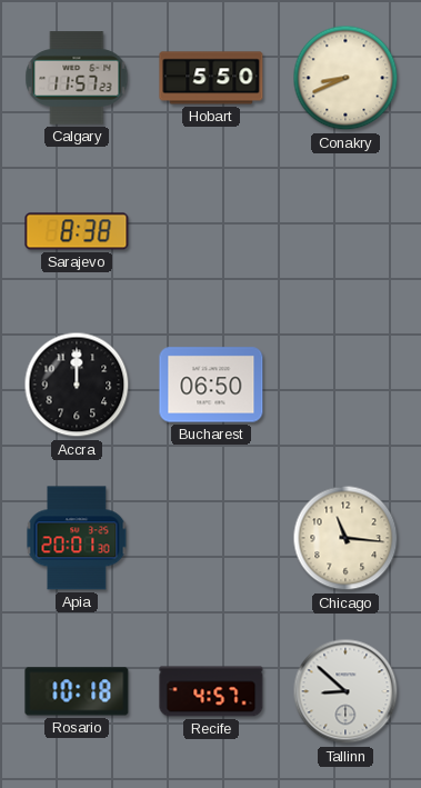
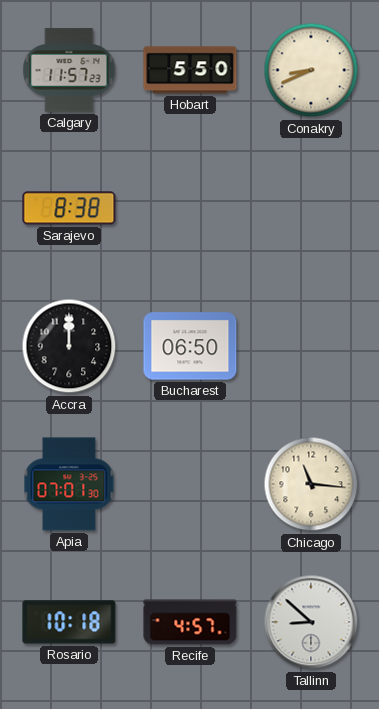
Apia: 20:01 -> 07:01
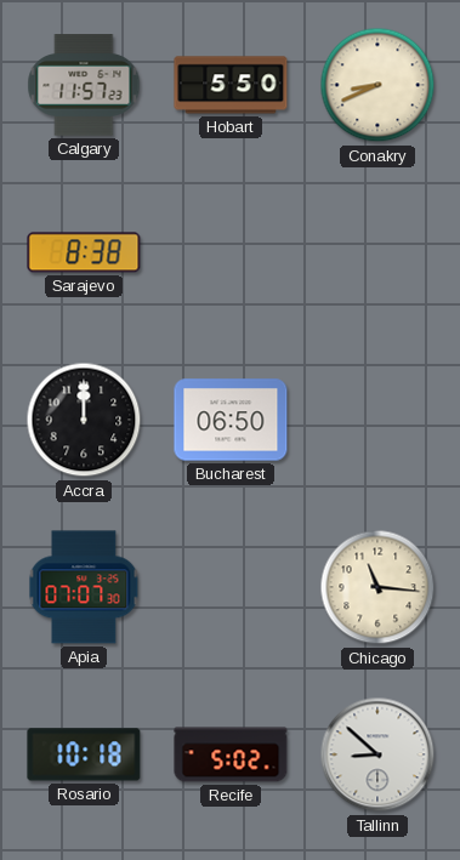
Apia: 07:01 -> 07:07
Recife: 4:57 -> 5:02
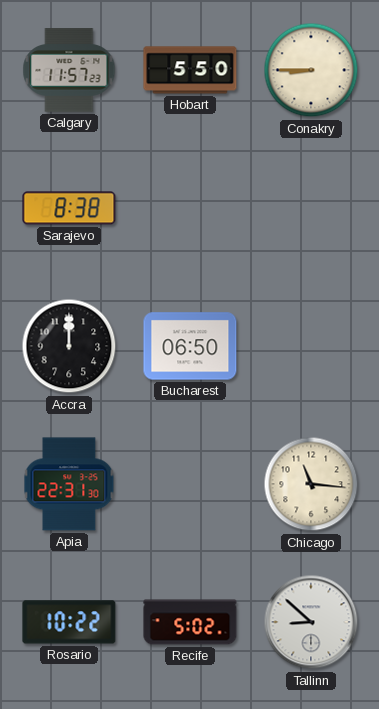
Conakry: 8:41 -> 8:45
Apia: 07:07 -> 22:31
Rosario: 10:18 -> 10:22
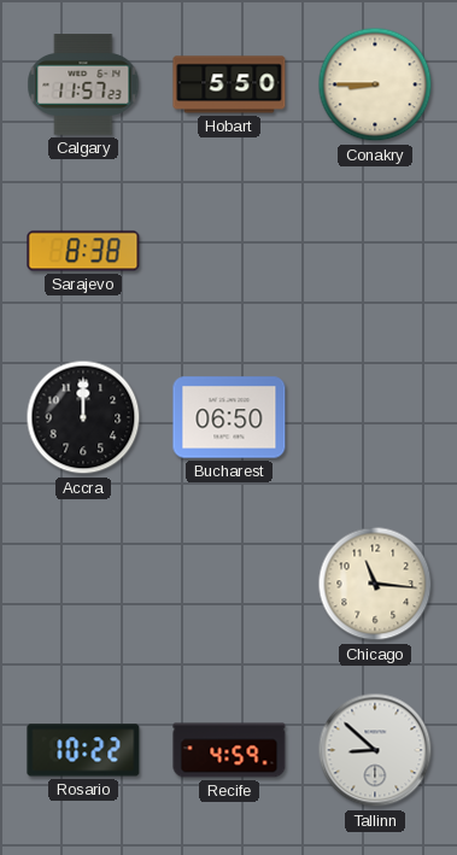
Apia: 22:31 -> none
Recife: 5:02 -> 4:59
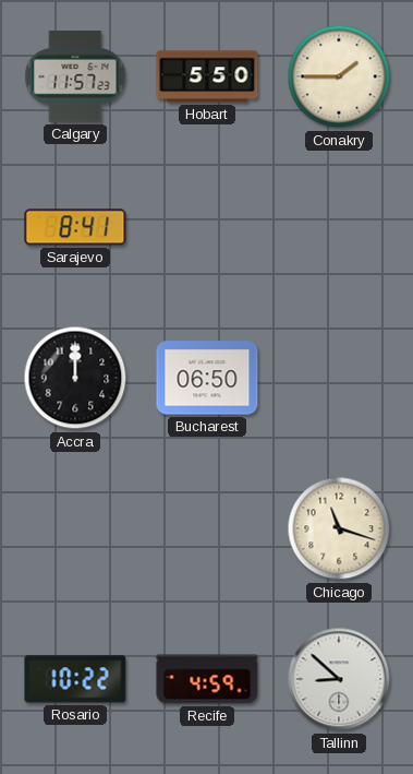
Conakry: 8:45 -> 1:45
Sarajevo: 8:38 -> 8:41
Chicago: 11:16 -> 11:18
